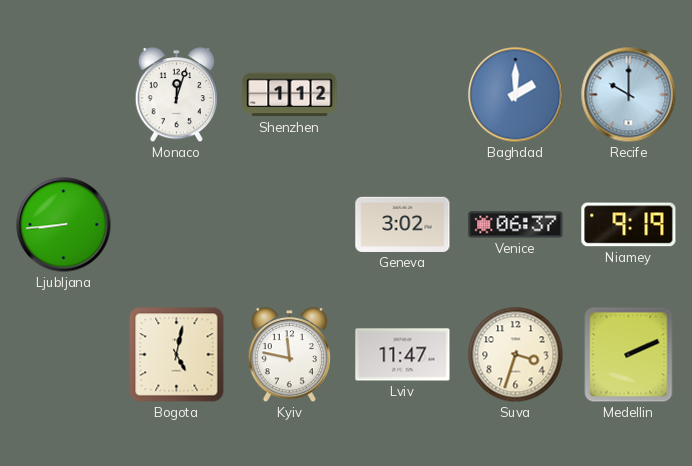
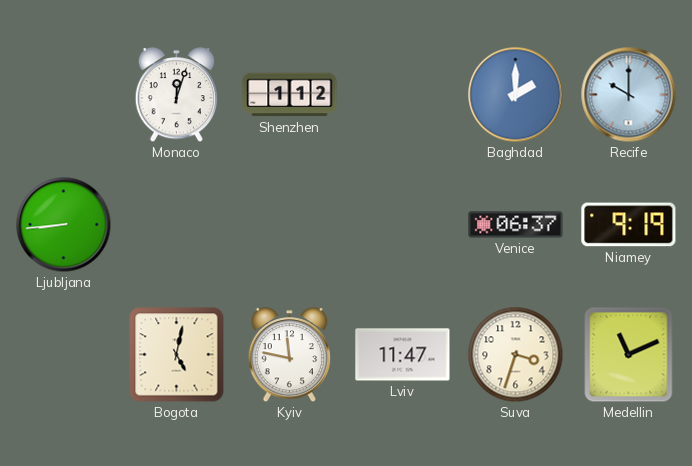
Geneva: 3:02 -> none
Medellin: 2:11 -> 11:11
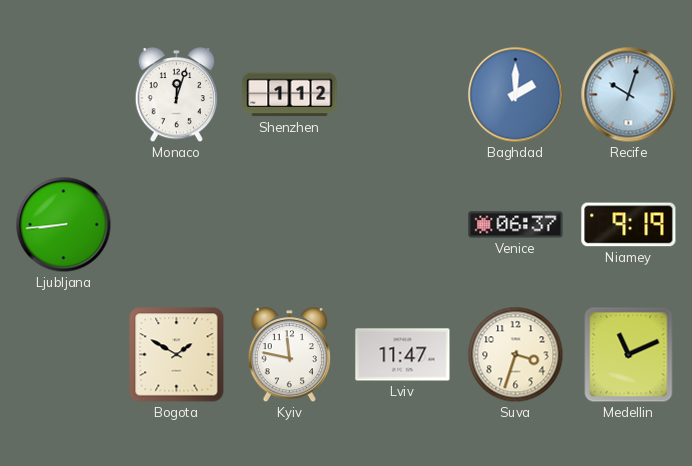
Recife: 10:00 -> 10:03
Bogota: 5:02 -> 1:50
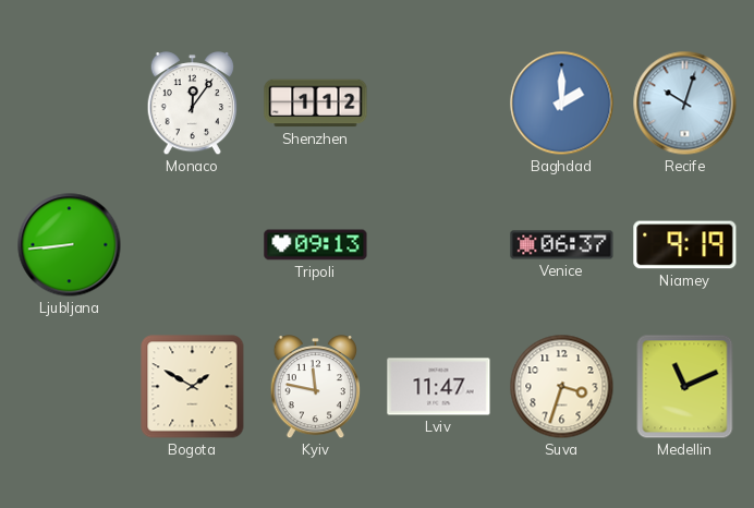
Monaco: 12:03 -> 12:06
Tripoli: none -> 09:13
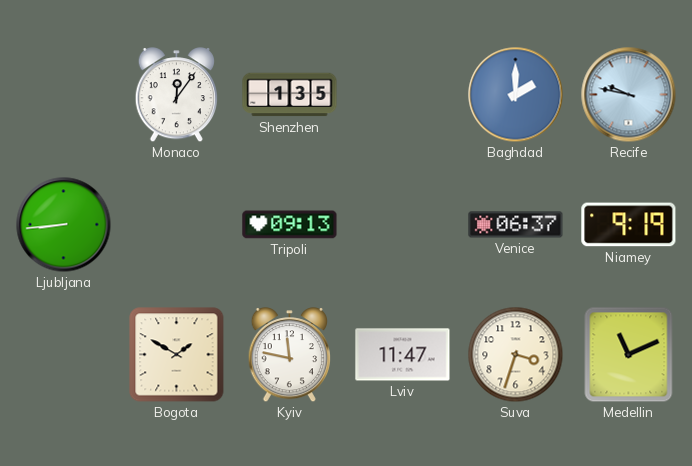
Shenzhen: 1:12 -> 1:35
Recife: 10:03 -> 9:47
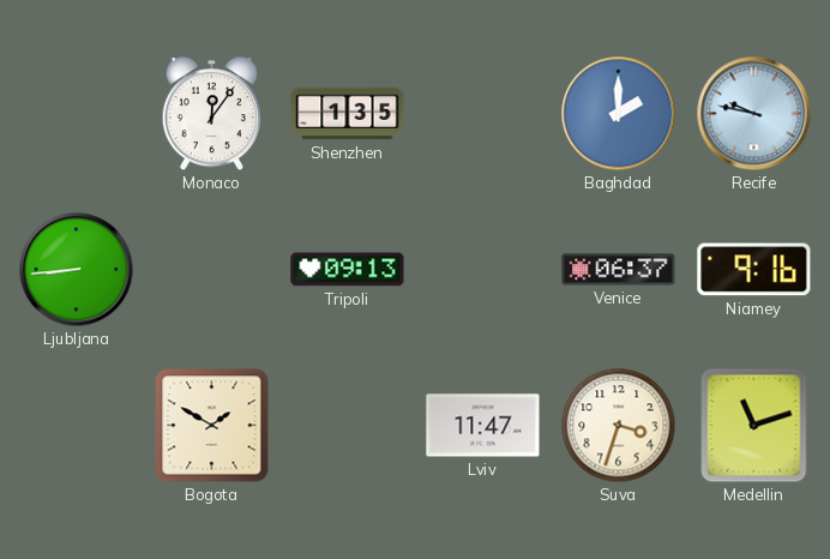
Niamey: 9:19 -> 9:16
Kyiv: 11:47 -> none
Medellin: 11:11 -> 11:12
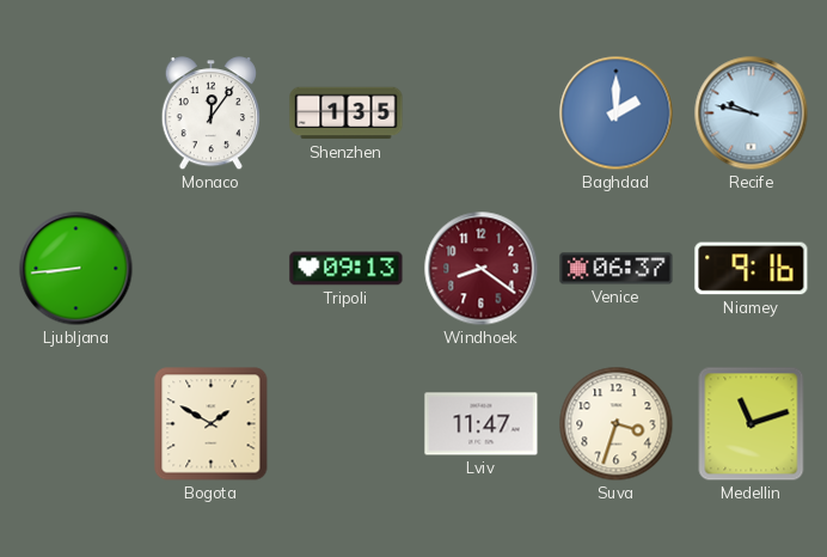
Windhoek: none -> 8:21
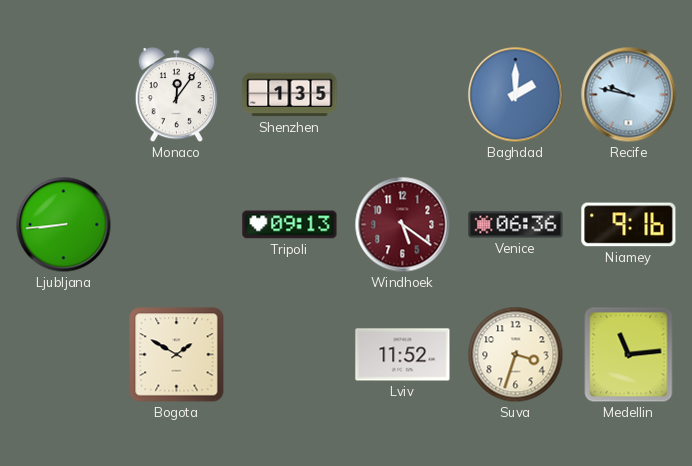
Windhoek: 8:21 -> 5:21
Venice: 06:37 -> 06:36
Lviv: 11:47 -> 11:52
Medellin: 11:12 -> 11:14
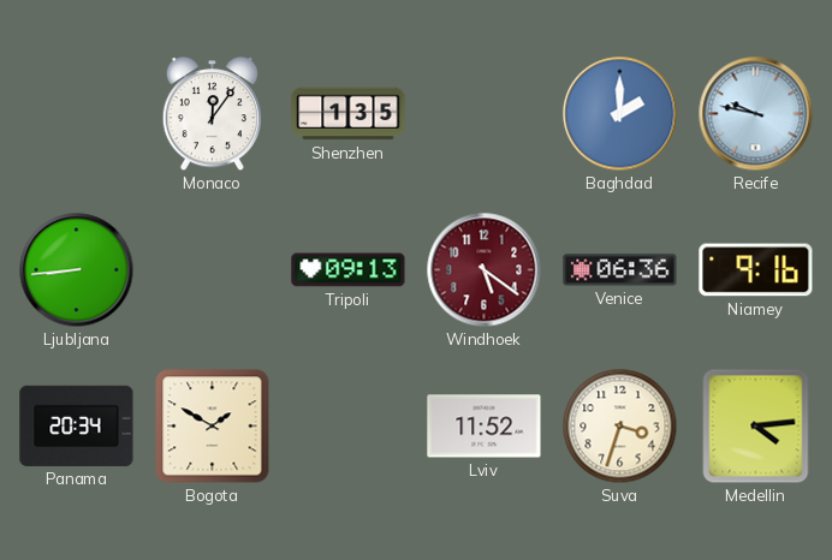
Panama: none -> 20:34
Medellin: 11:14 -> 4:14
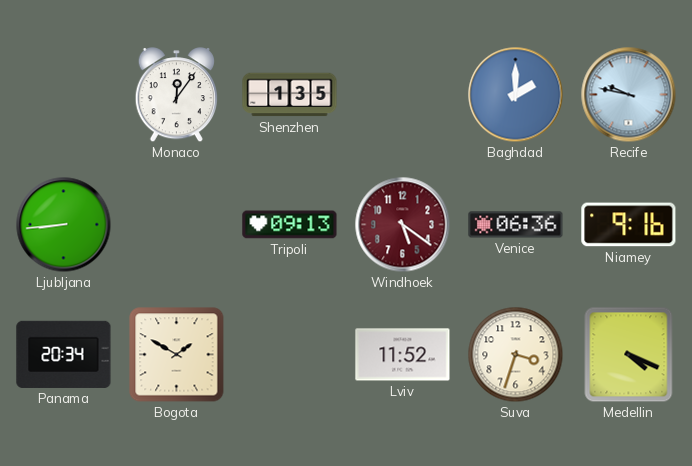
Medellin: 4:14 -> 4:19
